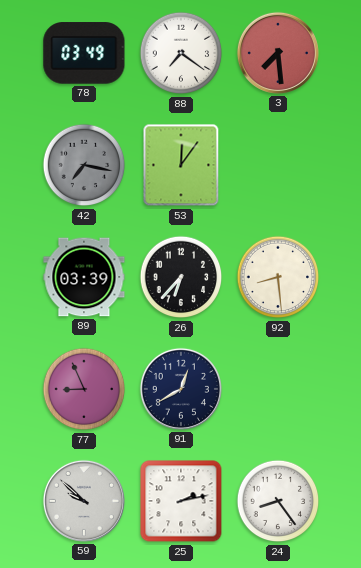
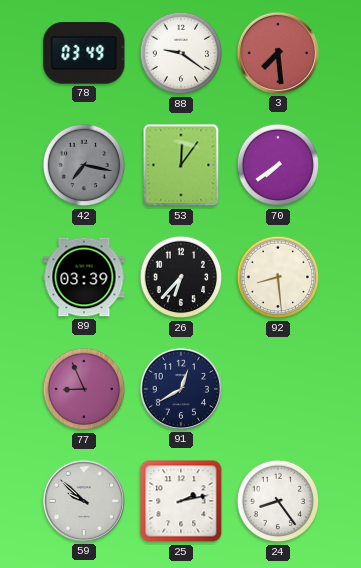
88: 7:21 -> 9:21
70: none -> 7:39
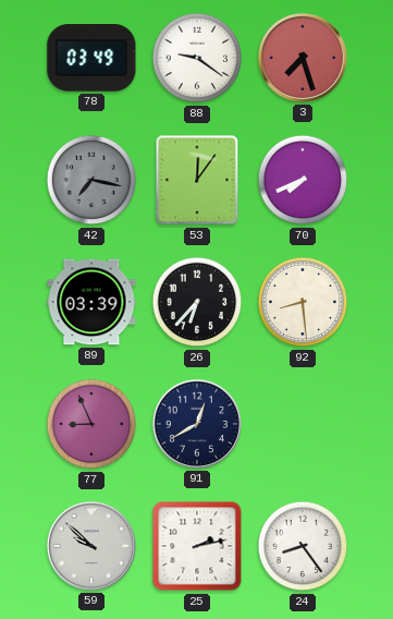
3: 7:29 -> 7:27
70: 7:39 -> 7:41
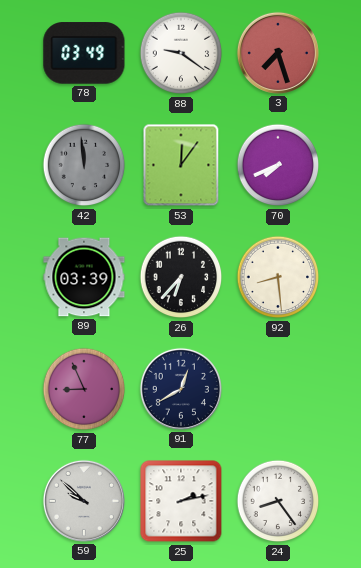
42: 7:17 -> 11:59
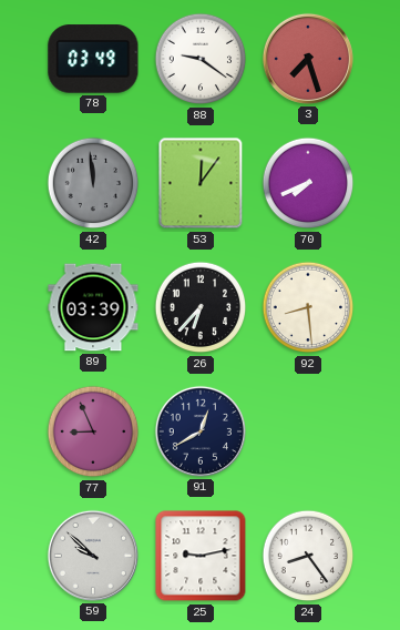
25: 2:13 -> 9:13
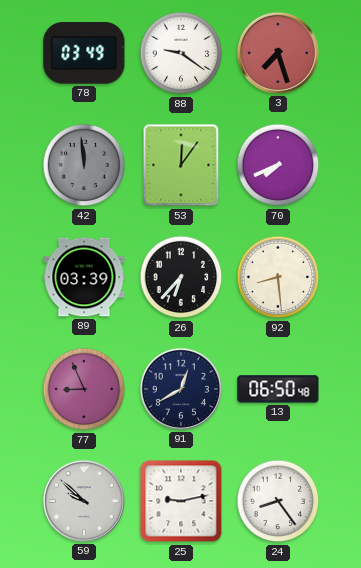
13: none -> 06:50
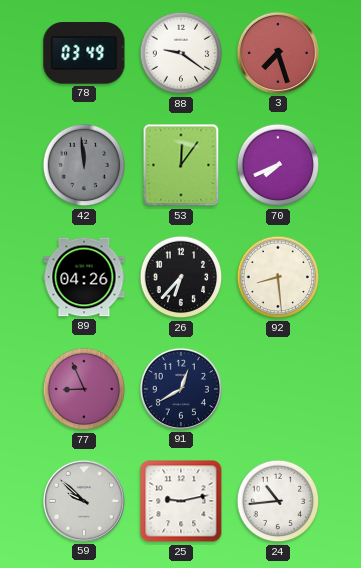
89: 03:39 -> 04:26
13: 06:50 -> none
24: 8:24 -> 10:44
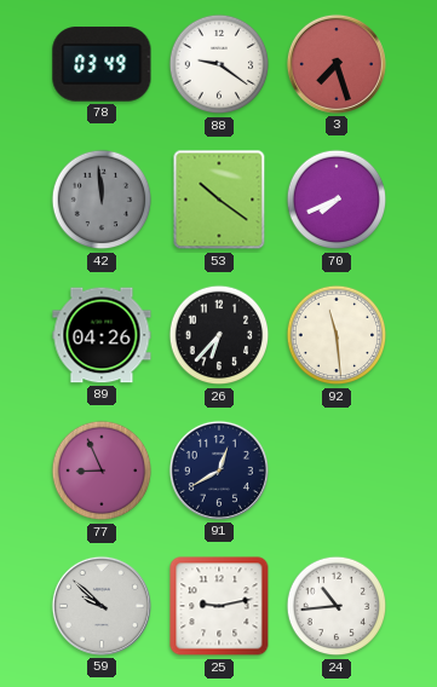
53: 12:06 -> 10:21
92: 8:29 -> 11:29
